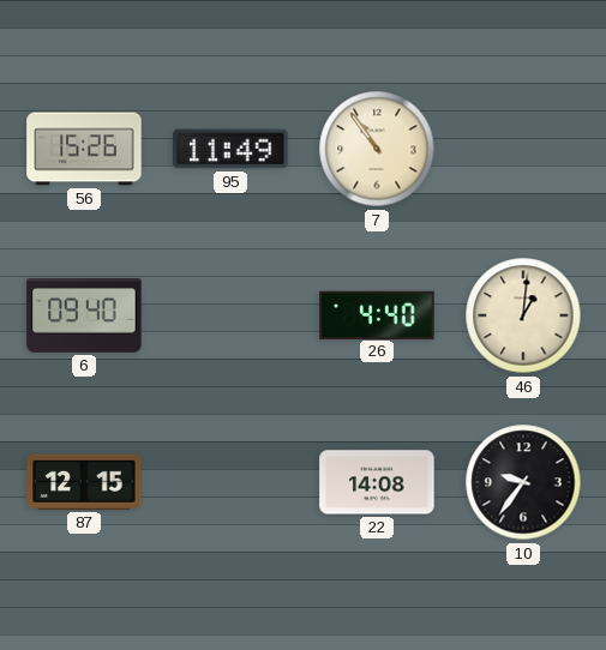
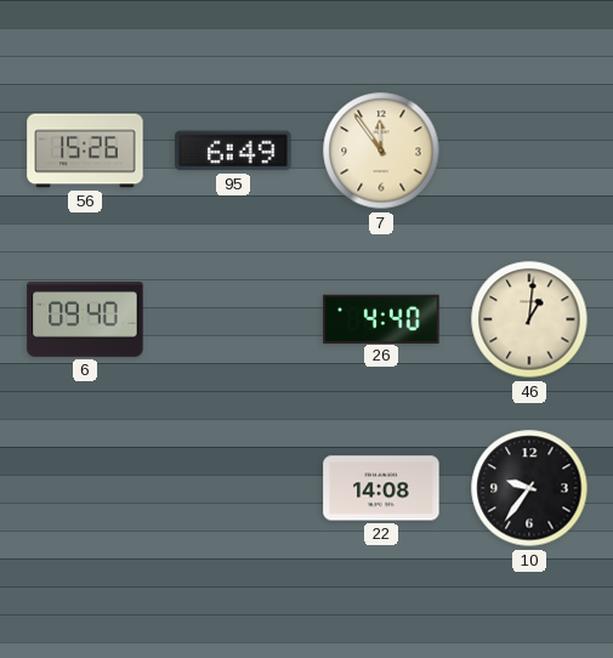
95: 11:49 -> 6:49
7: 10:54 -> 11:54
87: 12:15 -> none
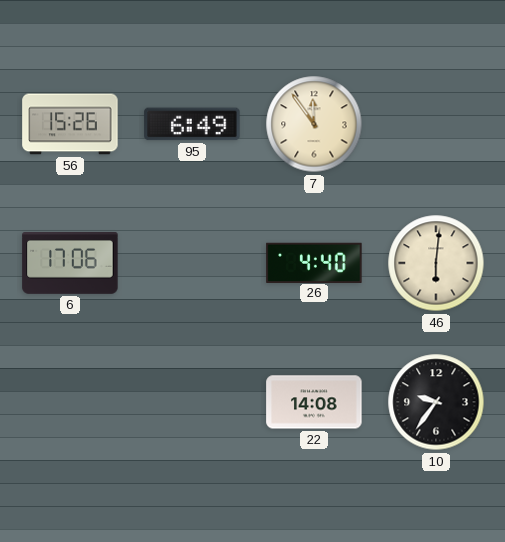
6: 09:40 -> 17:06
46: 1:01 -> 6:01
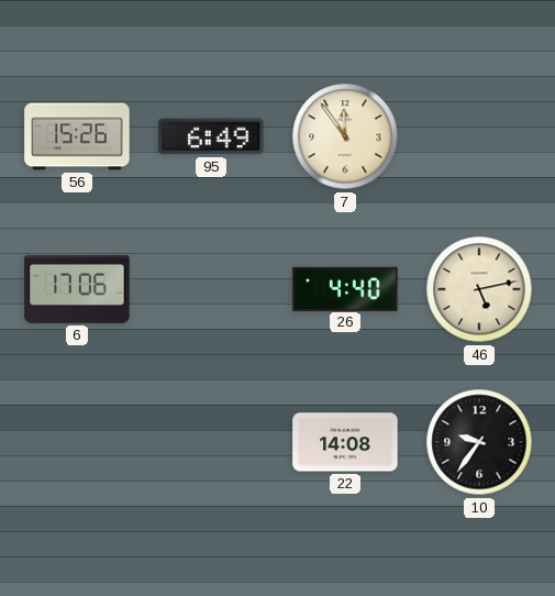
46: 6:01 -> 5:13
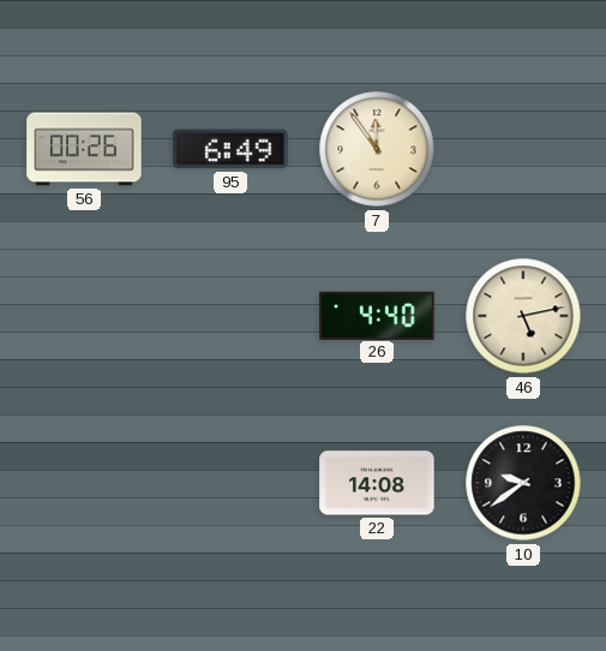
56: 15:26 -> 00:26
6: 17:06 -> none
10: 9:36 -> 9:39
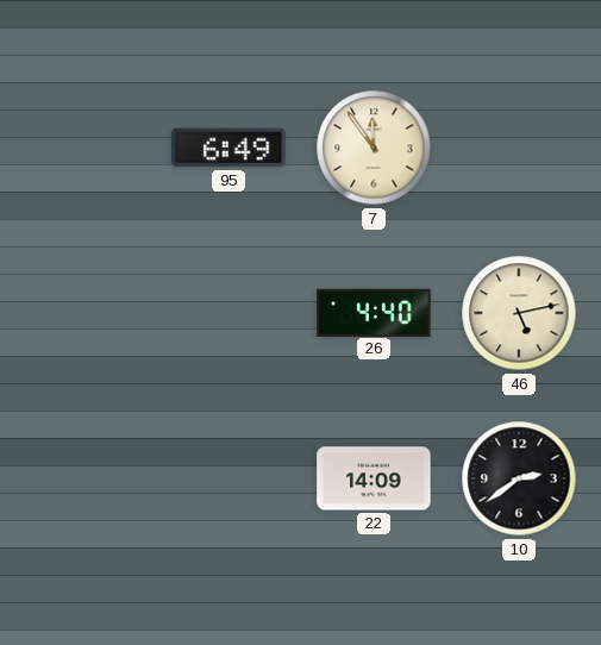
56: 00:26 -> none
22: 14:08 -> 14:09
10: 9:39 -> 2:39
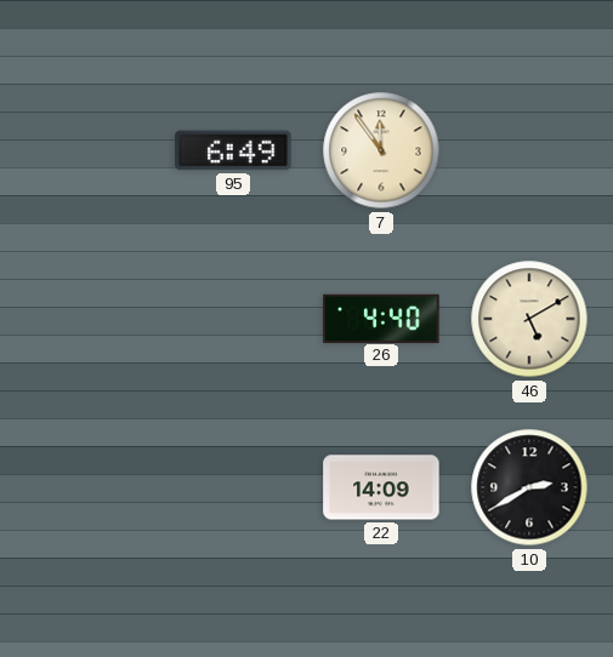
46: 5:13 -> 5:10
10: 2:39 -> 2:40
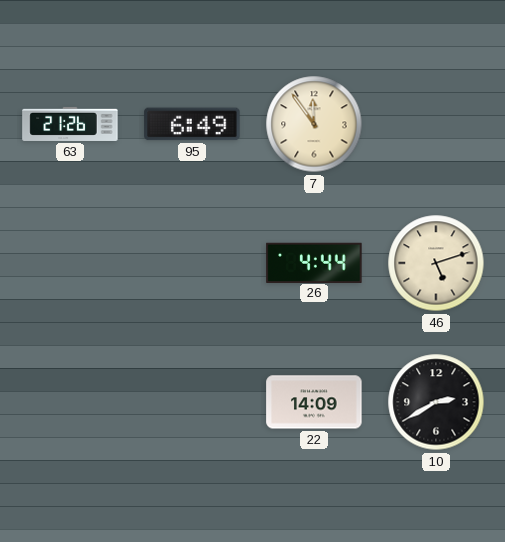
63: none -> 21:26
26: 4:40 -> 4:44
46: 5:10 -> 5:12
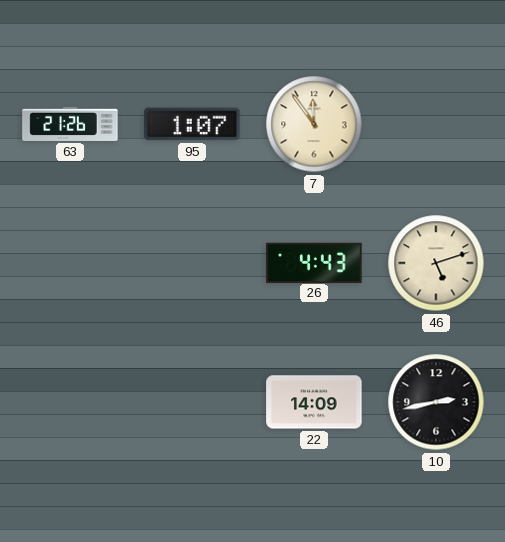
95: 6:49 -> 1:07
26: 4:44 -> 4:43
10: 2:40 -> 2:43
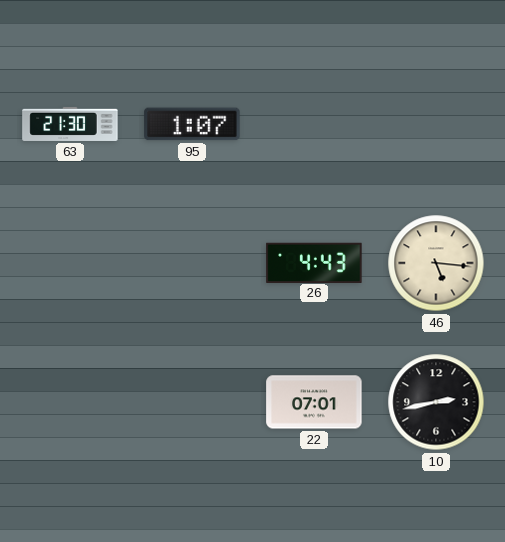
63: 21:26 -> 21:30
7: 11:54 -> none
46: 5:12 -> 5:16
22: 14:09 -> 07:01
